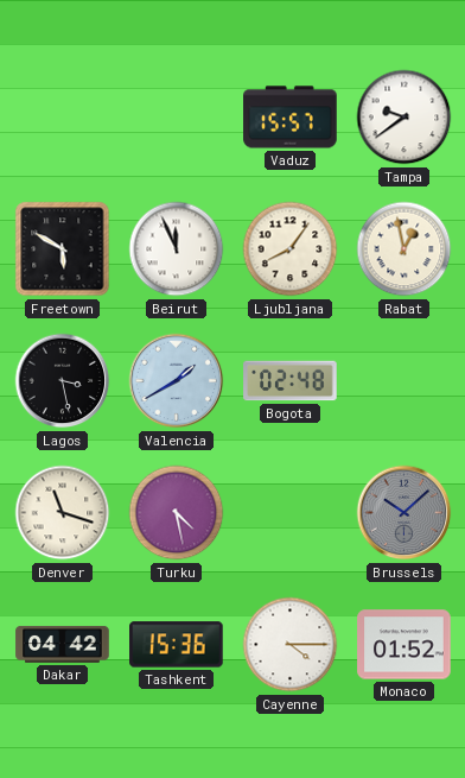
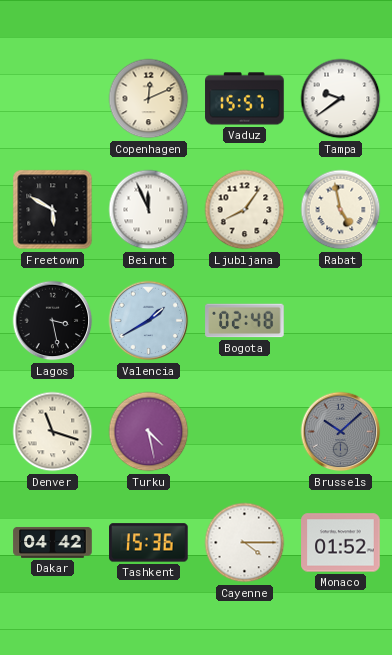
Copenhagen: none -> 12:11
Rabat: 12:58 -> 4:58
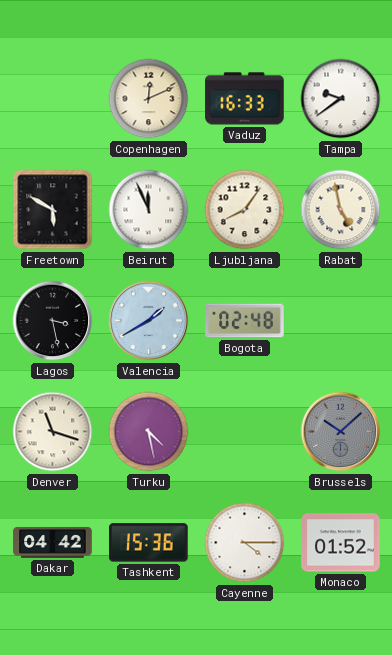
Vaduz: 15:57 -> 16:33
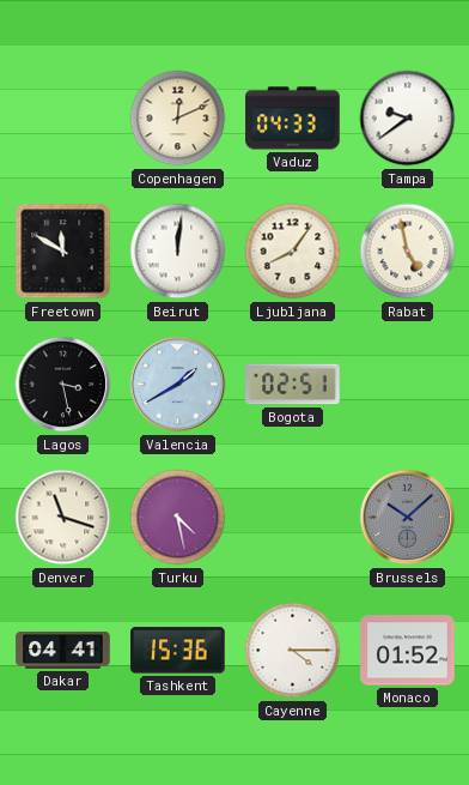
Vaduz: 16:33 -> 04:33
Freetown: 5:50 -> 11:50
Beirut: 11:56 -> 12:01
Bogota: 02:48 -> 02:51
Dakar: 04:42 -> 04:41
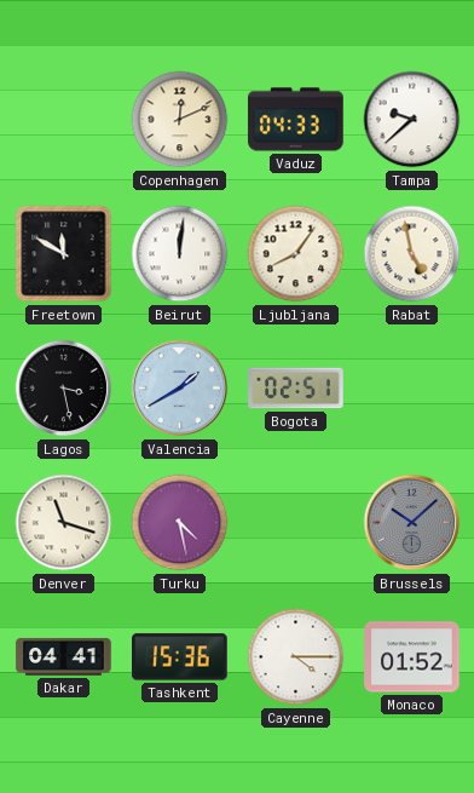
Tampa: 9:39 -> 9:38
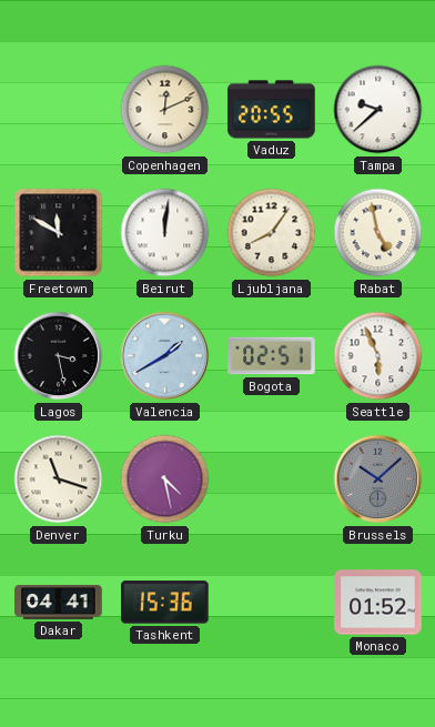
Vaduz: 04:33 -> 20:55
Seattle: none -> 5:56
Cayenne: 4:15 -> none
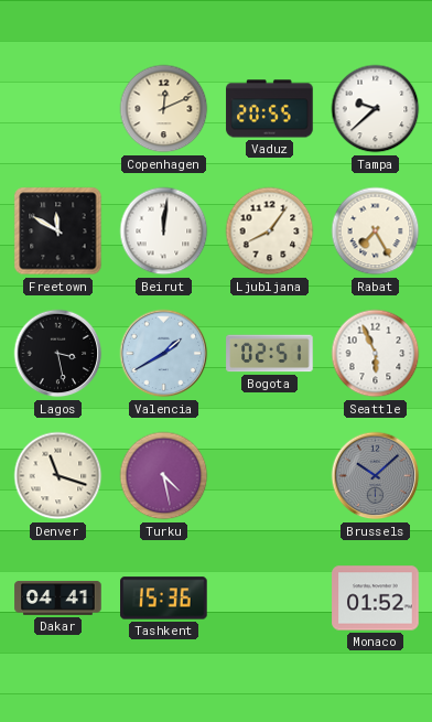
Rabat: 4:58 -> 7:25
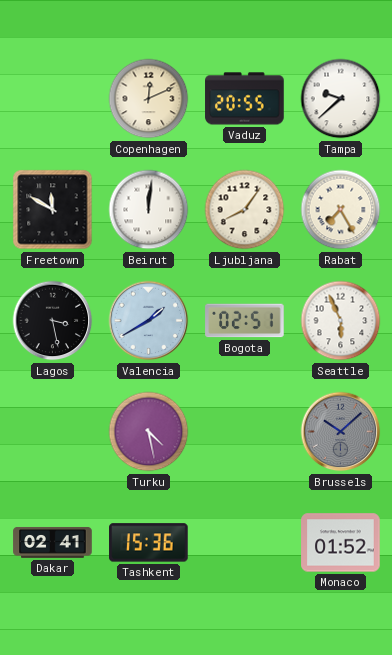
Denver: 11:18 -> none
Dakar: 04:41 -> 02:41
